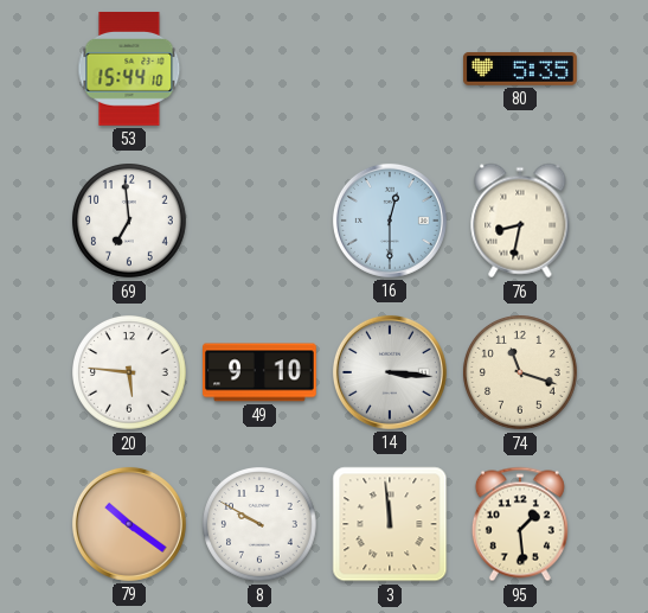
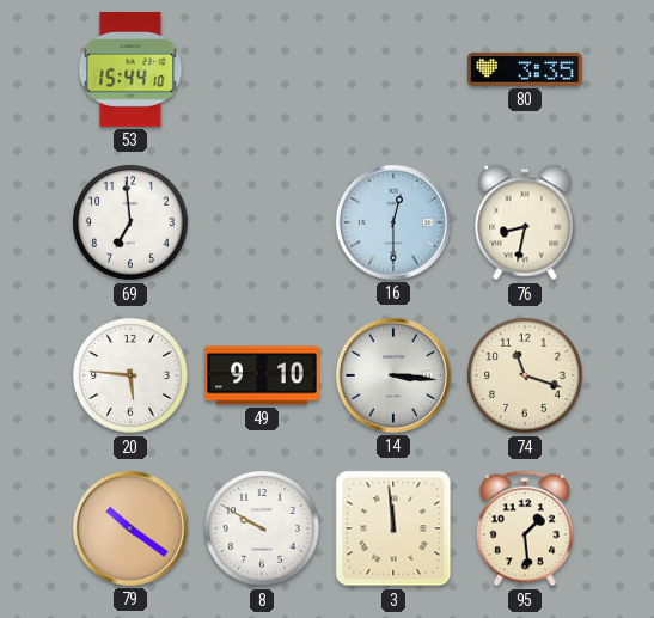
80: 5:35 -> 3:35
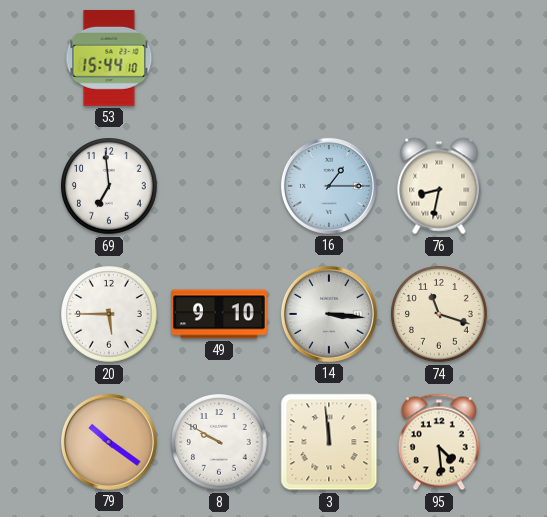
80: 3:35 -> none
16: 12:30 -> 1:15
20: 5:46 -> 5:45
95: 1:29 -> 4:29
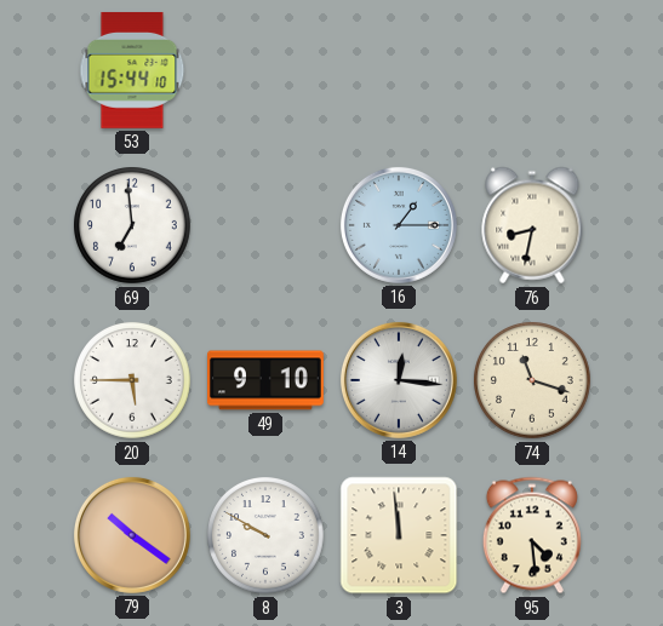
14: 3:16 -> 12:16
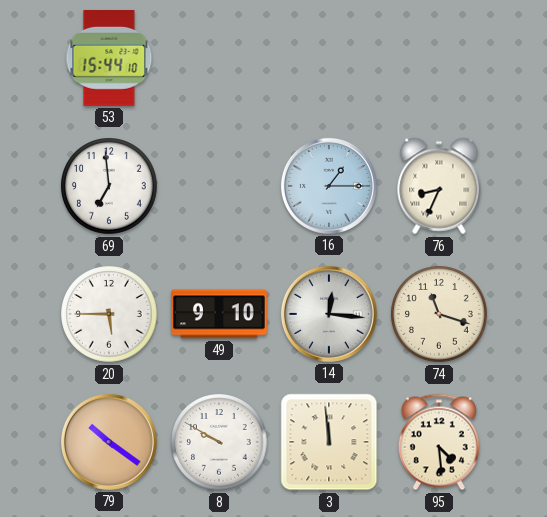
76: 8:32 -> 8:34
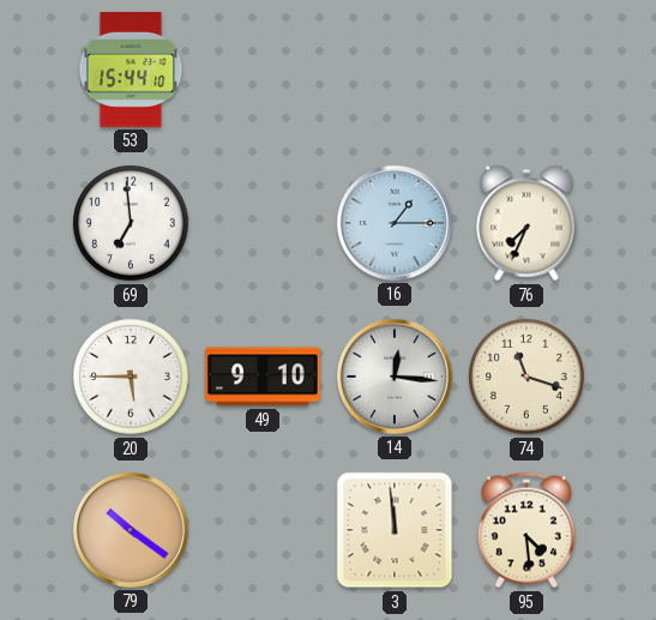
76: 8:34 -> 7:34
8: 9:50 -> none
